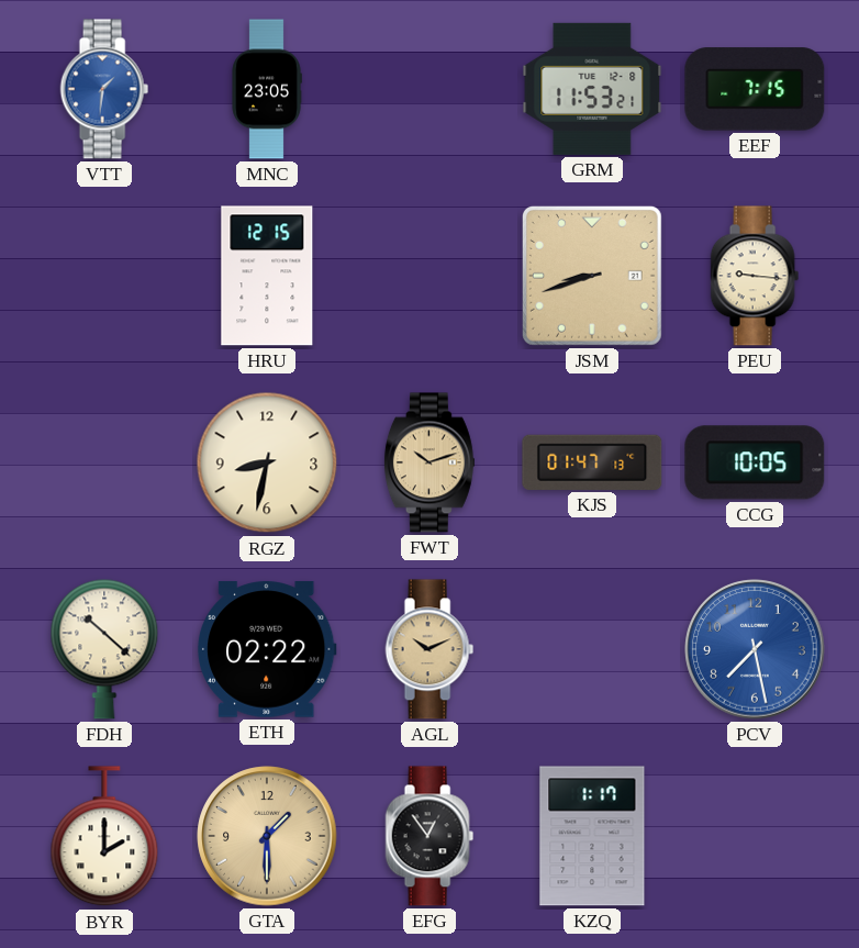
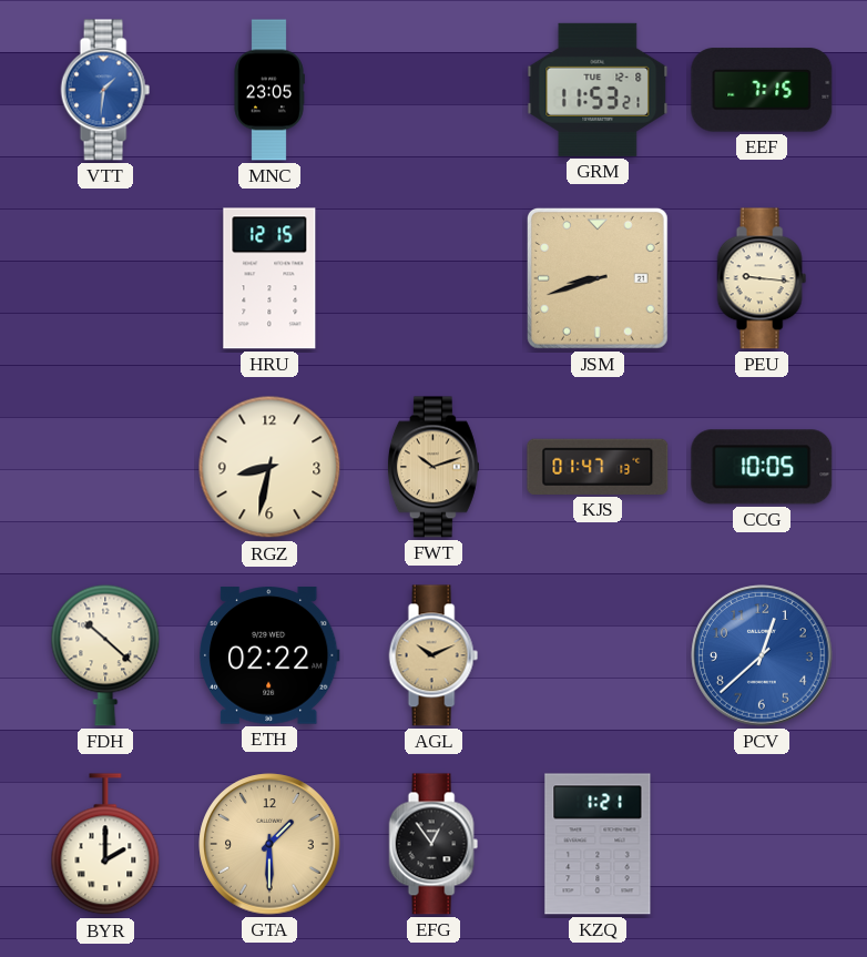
PCV: 7:28 -> 12:38
KZQ: 1:17 -> 1:21
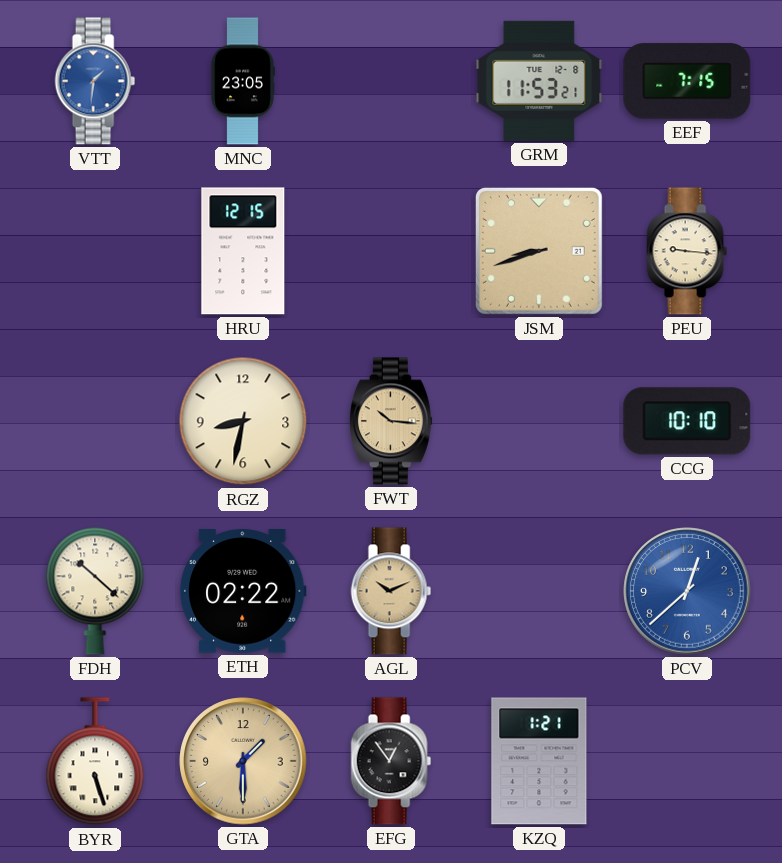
FWT: 10:12 -> 10:16
KJS: 01:47 -> none
CCG: 10:05 -> 10:10
BYR: 2:00 -> 5:27
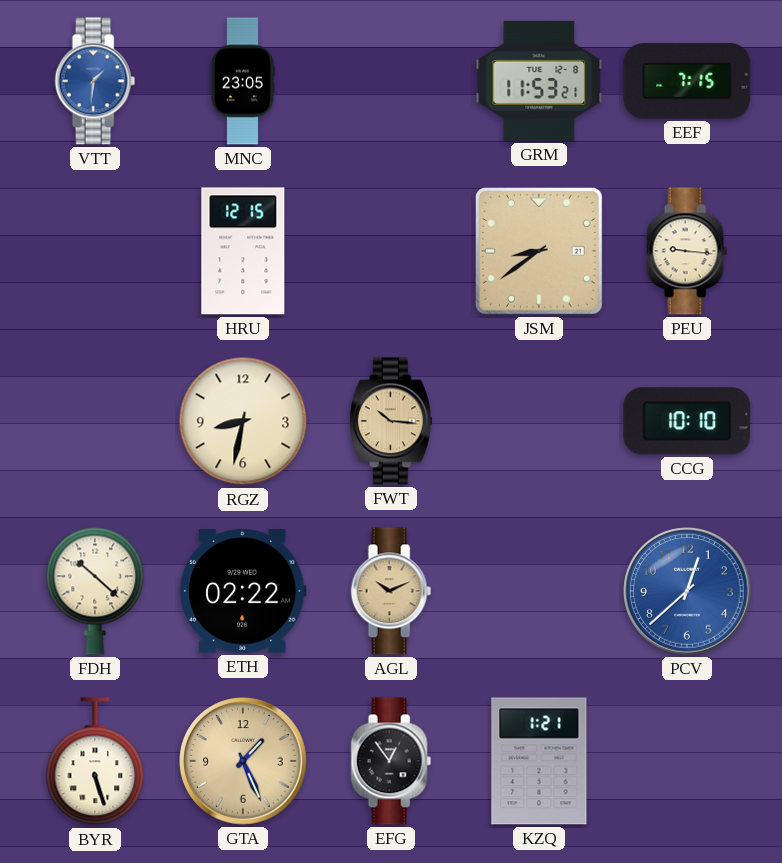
JSM: 8:42 -> 8:39
GTA: 1:30 -> 1:26
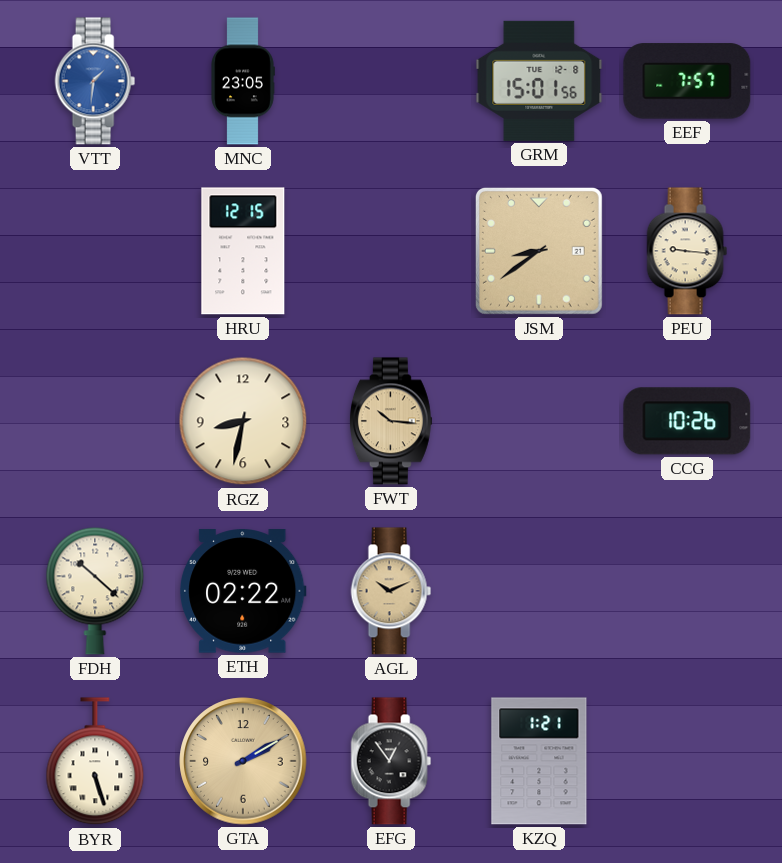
GRM: 11:53 -> 15:01
EEF: 7:15 -> 7:57
CCG: 10:10 -> 10:26
PCV: 12:38 -> none
GTA: 1:26 -> 2:10
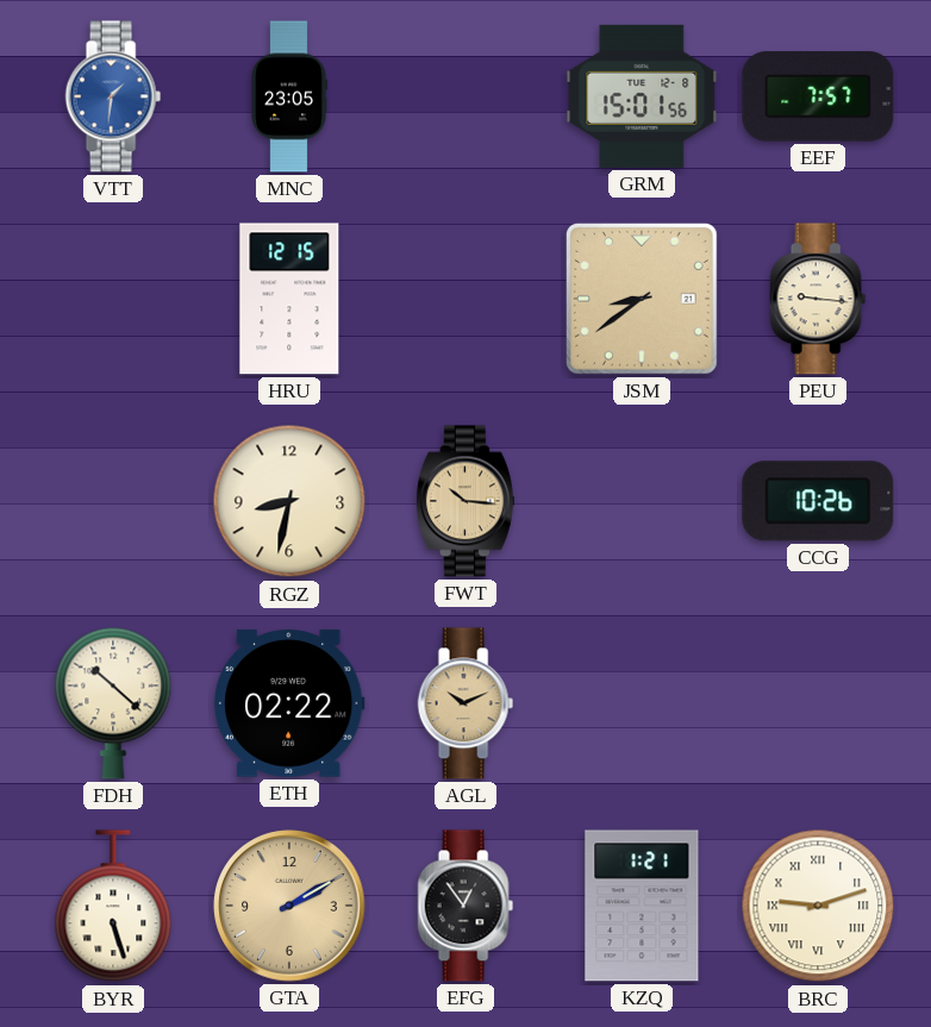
BRC: none -> 9:12
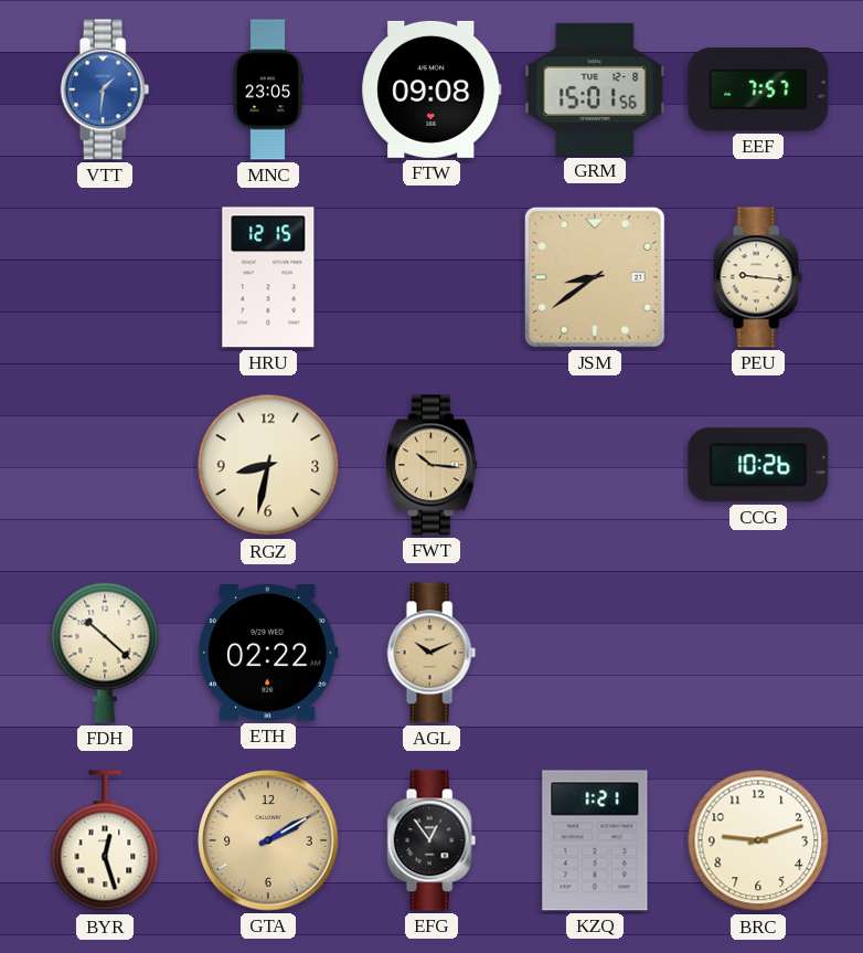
FTW: none -> 09:08
BYR: 5:27 -> 12:27
BRC numerals: Roman -> Arabic
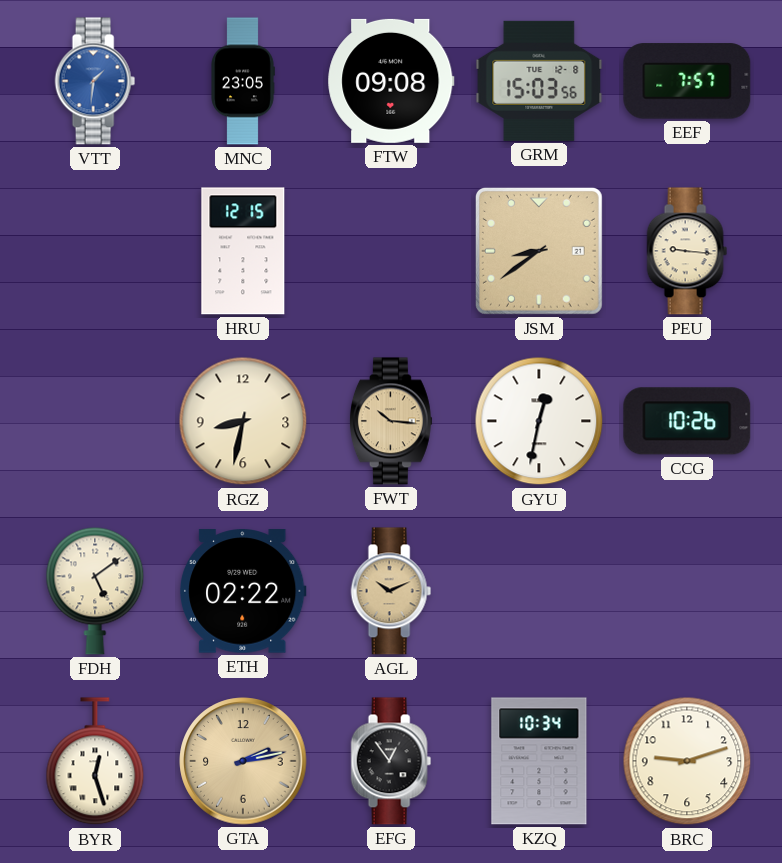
GRM: 15:01 -> 15:03
GYU: none -> 12:32
FDH: 10:22 -> 5:09
GTA: 2:10 -> 2:13
KZQ: 1:21 -> 10:34
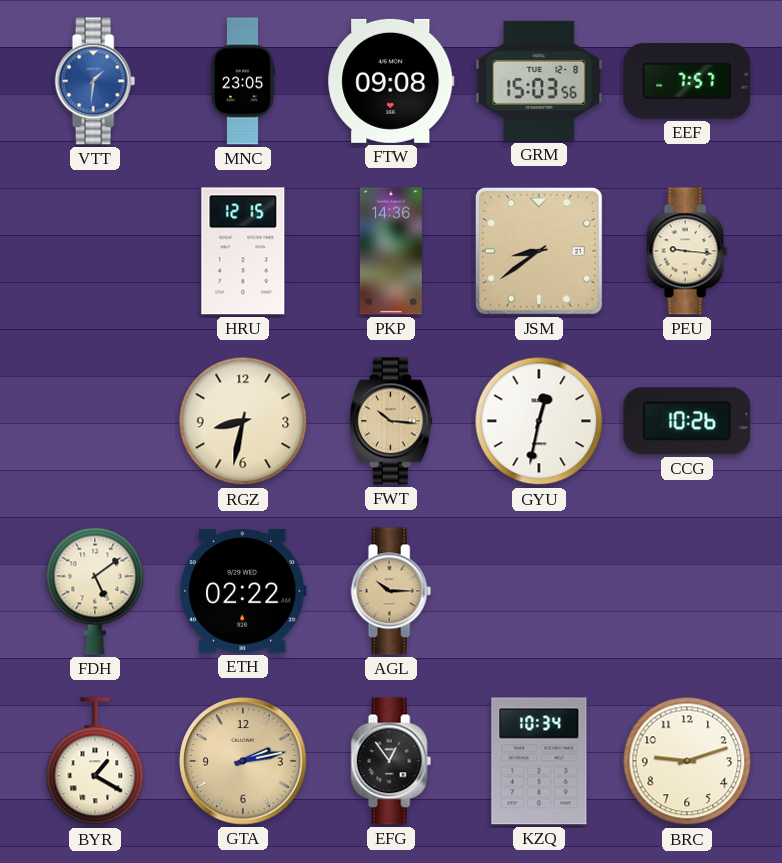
PKP: none -> 14:36
AGL: 10:11 -> 10:15
BYR: 12:27 -> 1:20
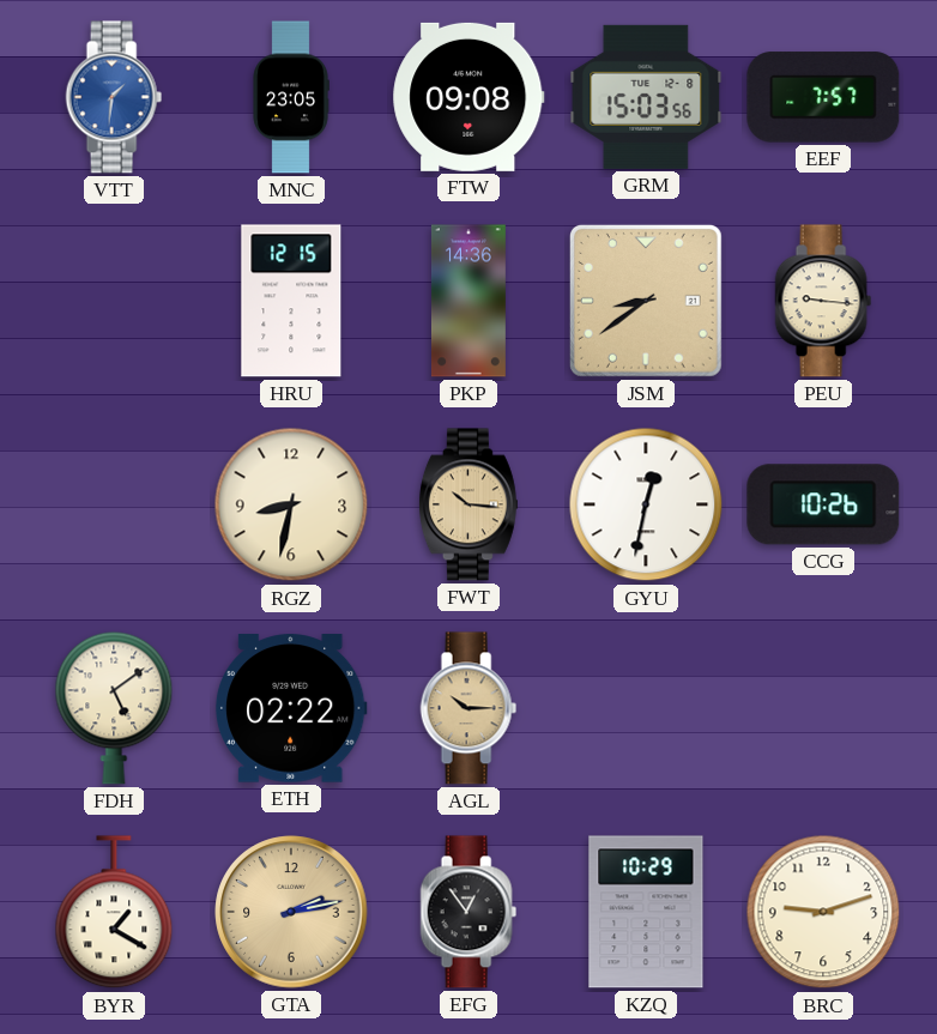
KZQ: 10:34 -> 10:29
